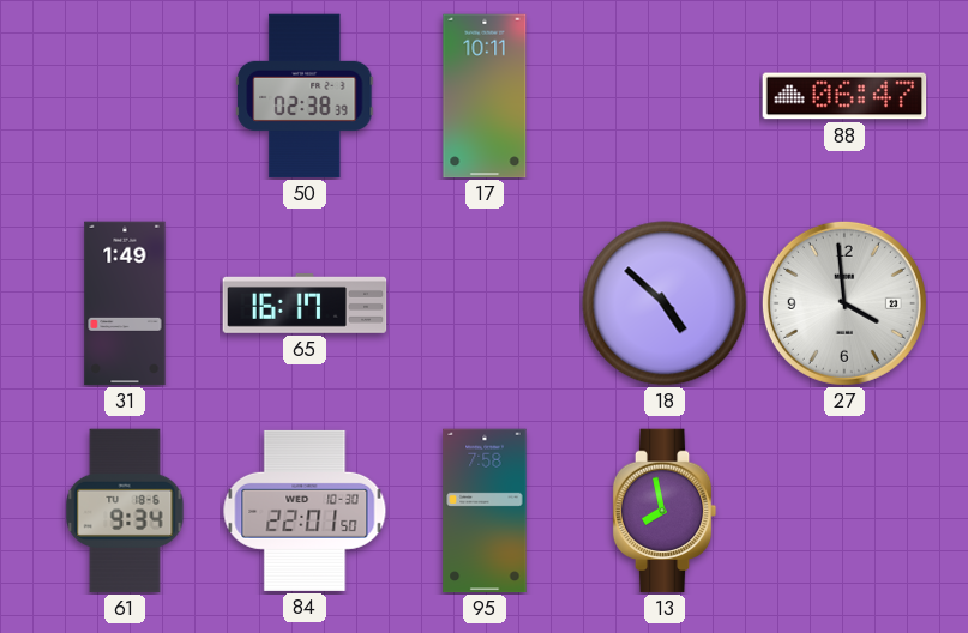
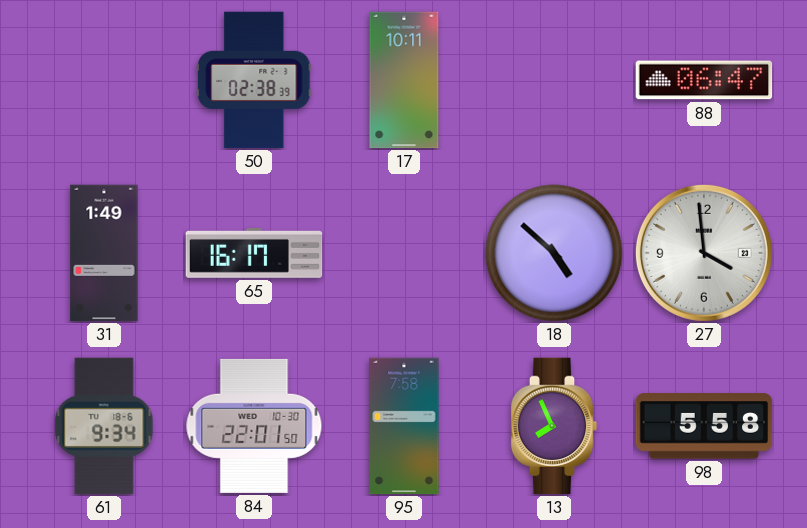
13: 7:58 -> 7:56
98: none -> 5:58
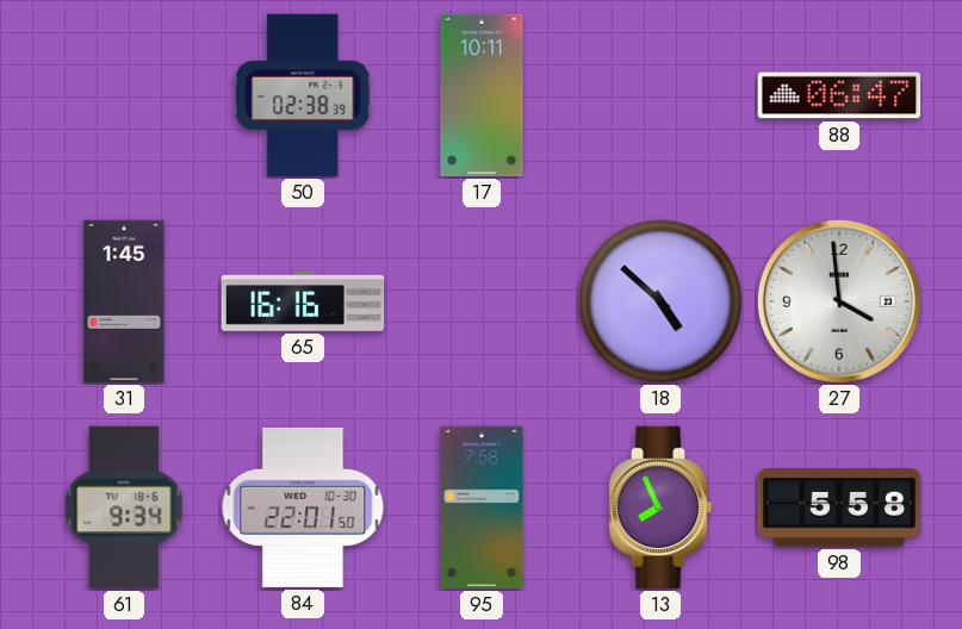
31: 1:49 -> 1:45
65: 16:17 -> 16:16
